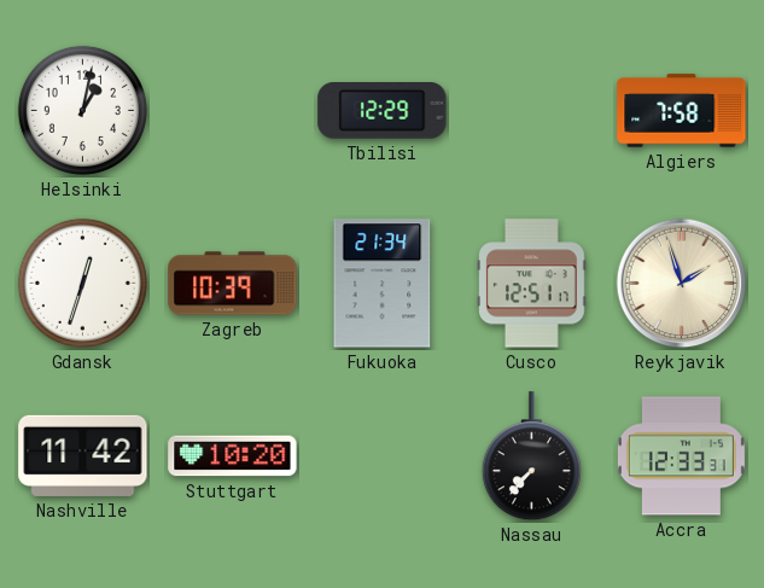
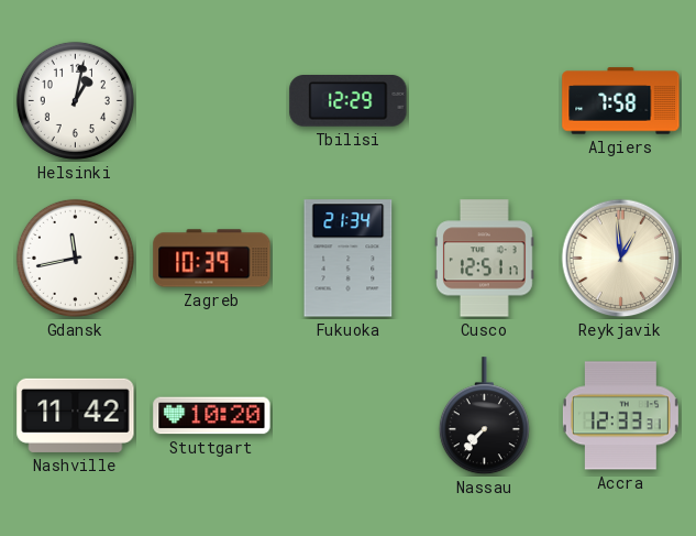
Gdansk: 12:33 -> 11:43
Reykjavik: 1:57 -> 12:59
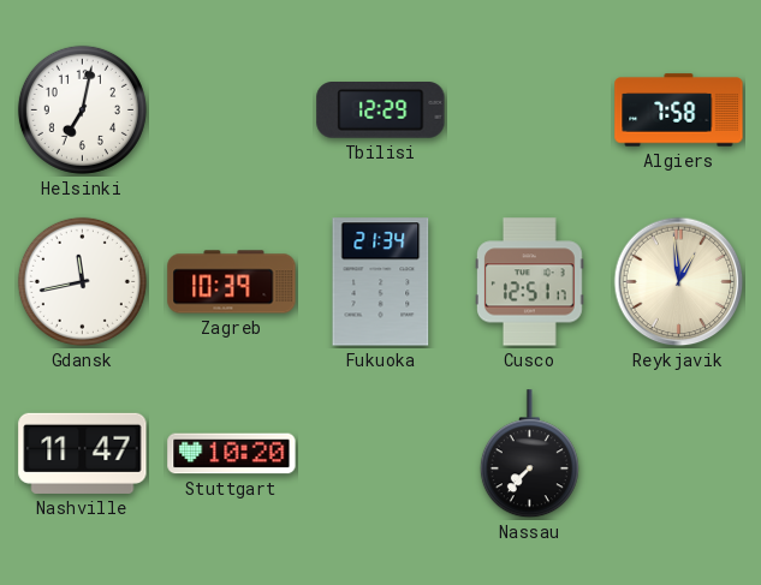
Helsinki: 1:02 -> 7:02
Nashville: 11:42 -> 11:47
Accra: 12:33 -> none
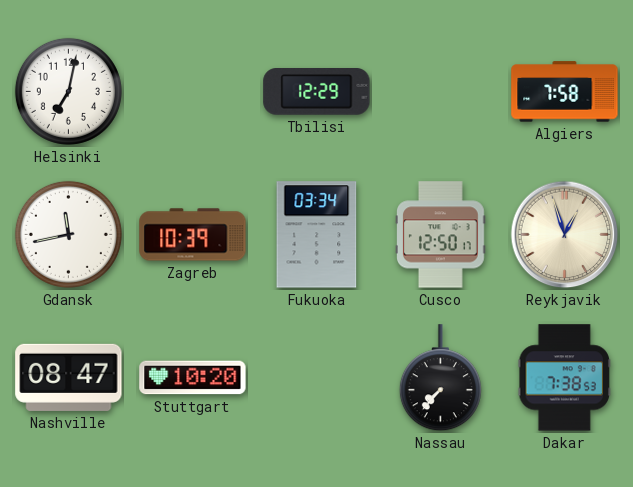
Fukuoka: 21:34 -> 03:34
Cusco: 12:51 -> 12:50
Reykjavik: 12:59 -> 12:57
Nashville: 11:47 -> 08:47
Dakar: none -> 7:38
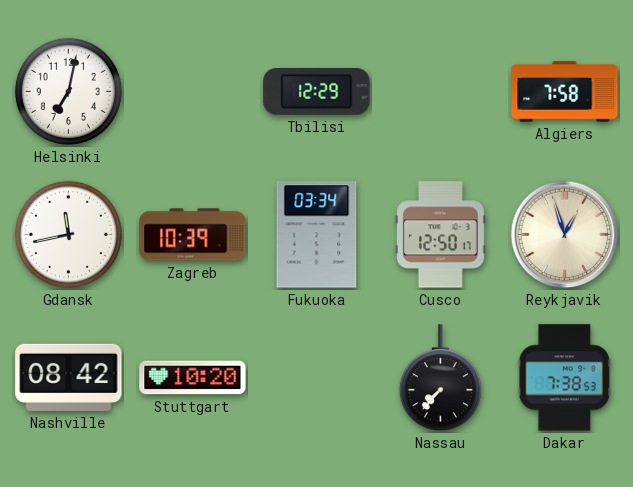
Nashville: 08:47 -> 08:42
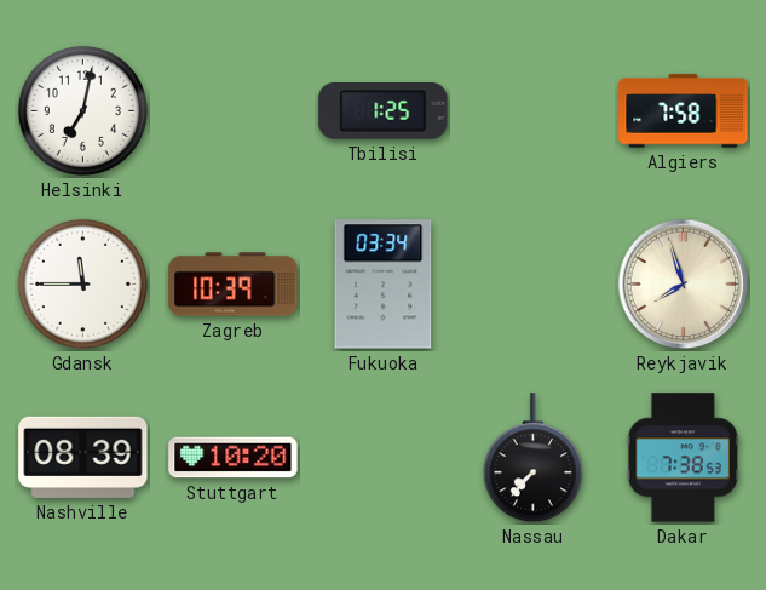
Tbilisi: 12:29 -> 1:25
Gdansk: 11:43 -> 11:45
Cusco: 12:50 -> none
Reykjavik: 12:57 -> 7:57
Nashville: 08:42 -> 08:39
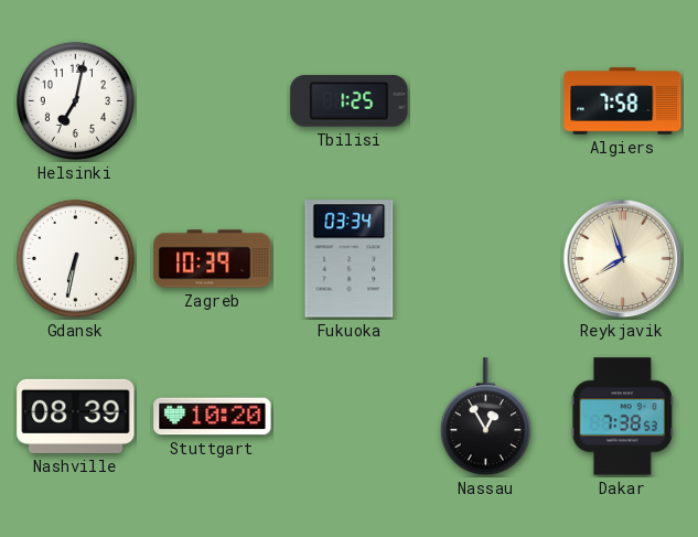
Gdansk: 11:45 -> 6:32
Nassau: 7:37 -> 12:55
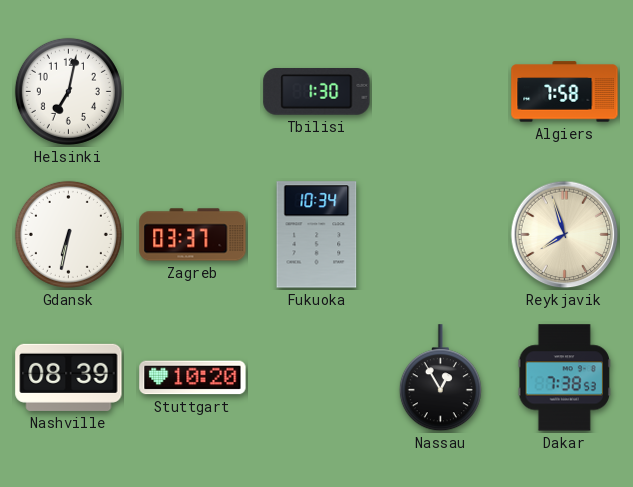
Tbilisi: 1:25 -> 1:30
Zagreb: 10:39 -> 03:37
Fukuoka: 03:34 -> 10:34
